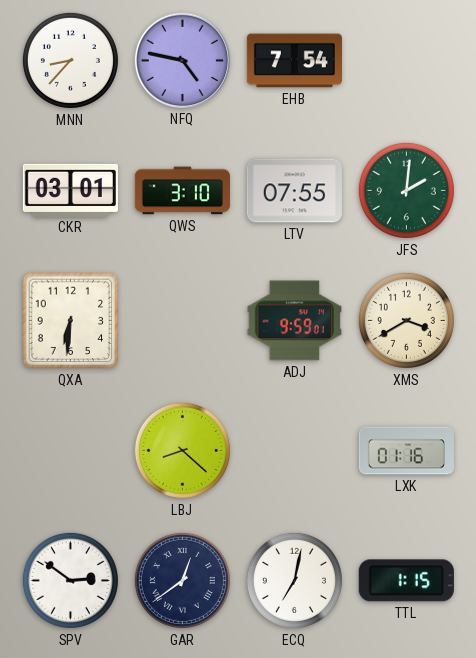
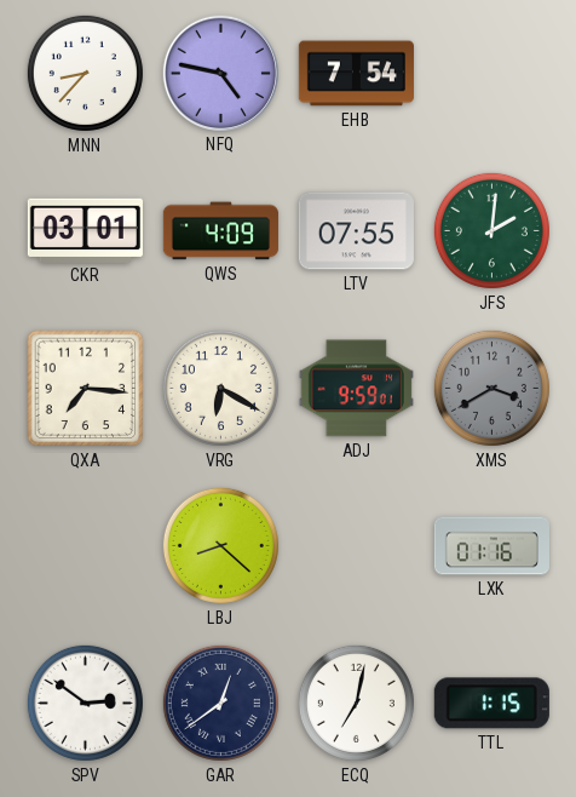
QWS: 3:10 -> 4:09
QXA: 6:31 -> 7:16
VRG: none -> 6:20
XMS dial: cream -> grey
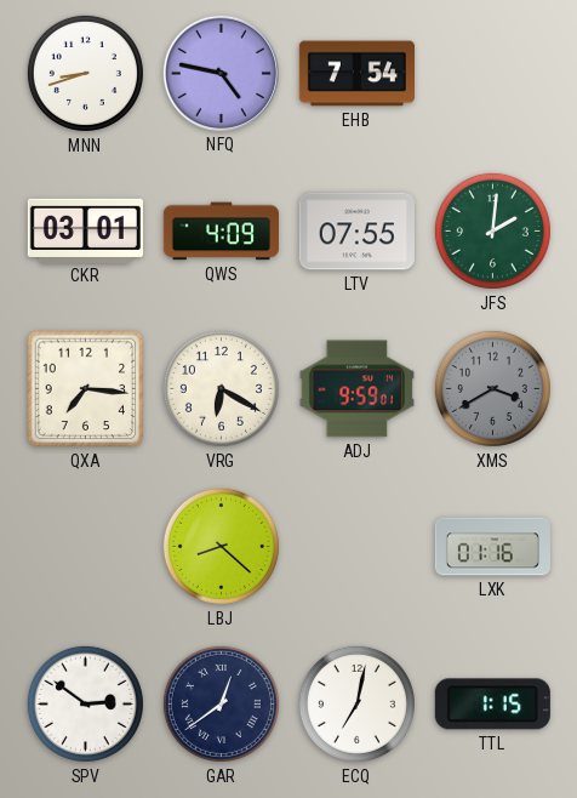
MNN: 8:37 -> 8:42
